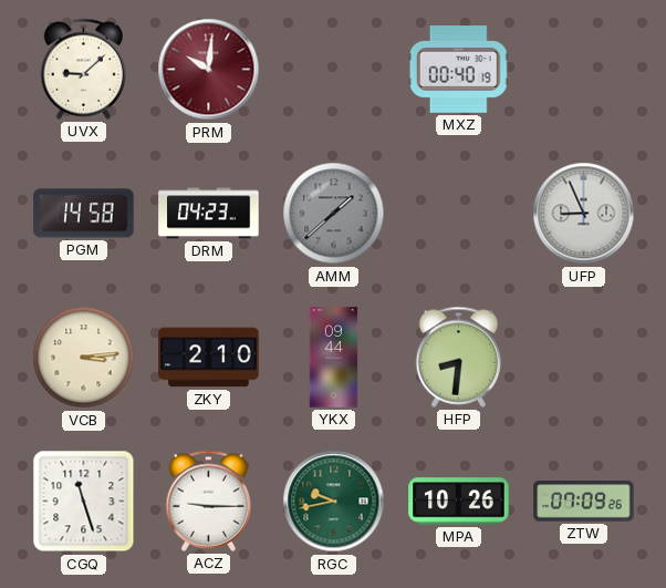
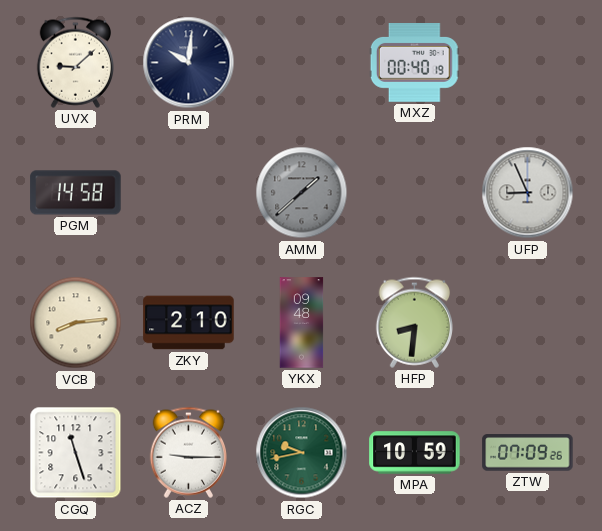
PRM dial: burgundy -> navy
DRM: 04:23 -> none
VCB: 3:14 -> 8:14
YKX: 09:44 -> 09:48
MPA: 10:26 -> 10:59
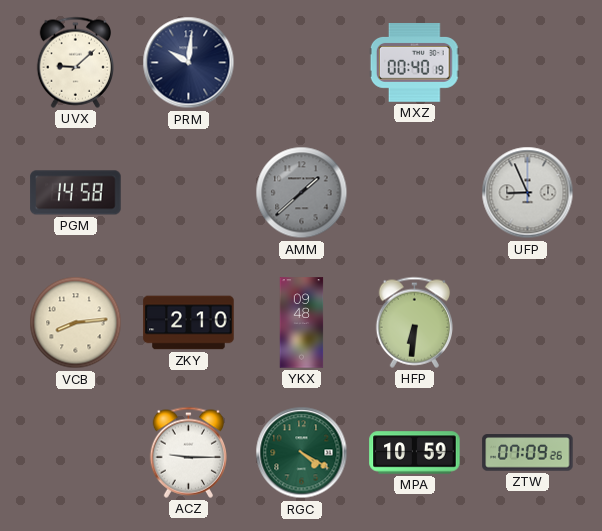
HFP: 8:31 -> 6:31
CGQ: 11:27 -> none
RGC: 9:43 -> 4:20
